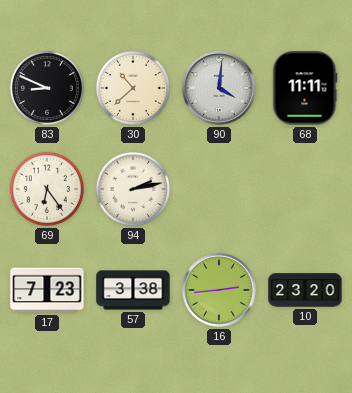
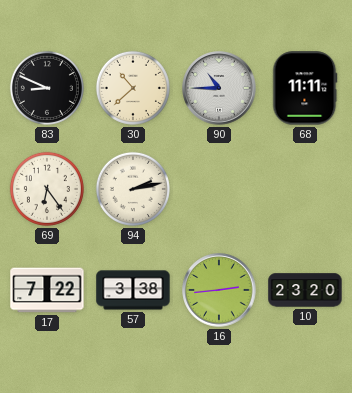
90: 4:01 -> 10:45
17: 7:23 -> 7:22
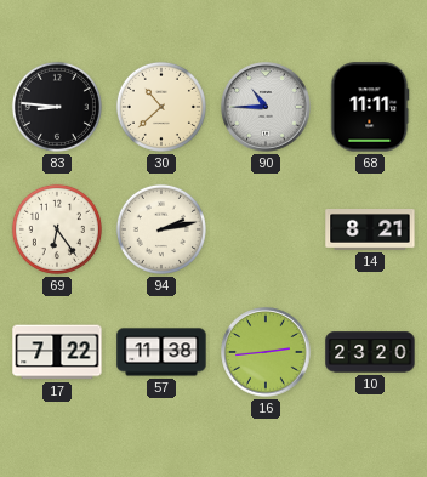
83: 8:49 -> 8:46
14: none -> 8:21
57: 3:38 -> 11:38
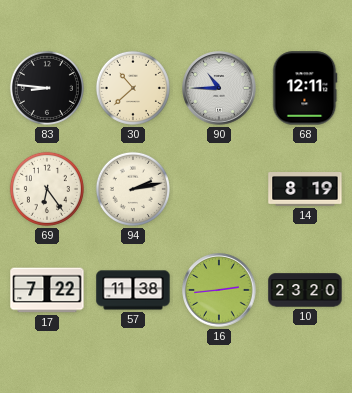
68: 11:11 -> 12:11
14: 8:21 -> 8:19
